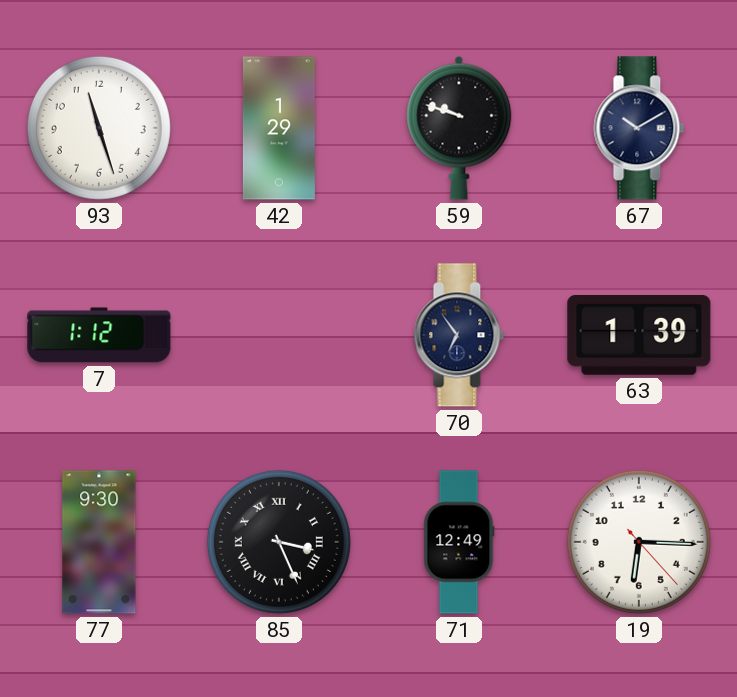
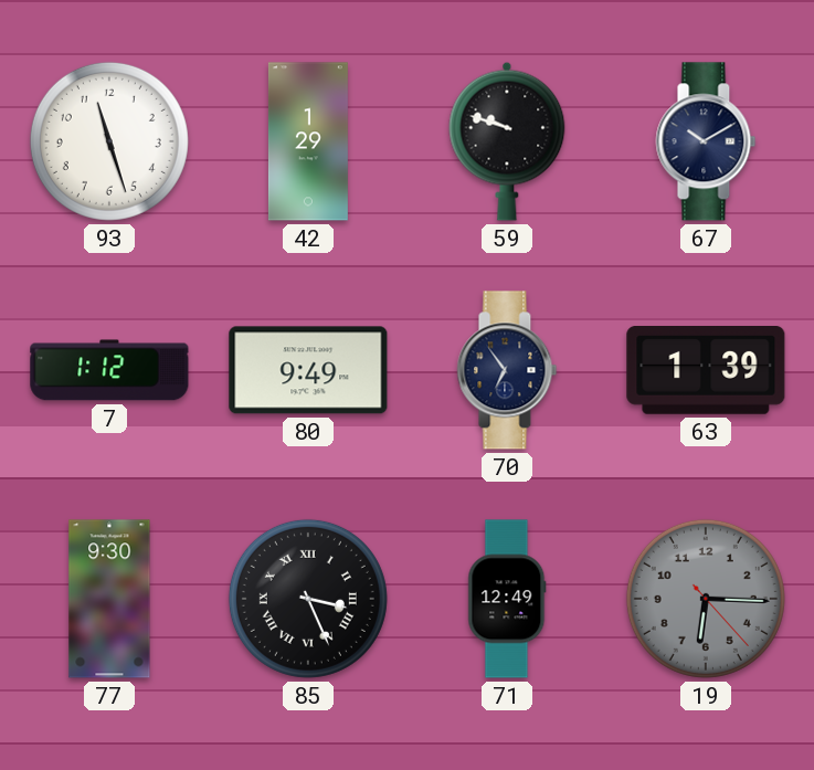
80: none -> 9:49
19 dial: white -> grey
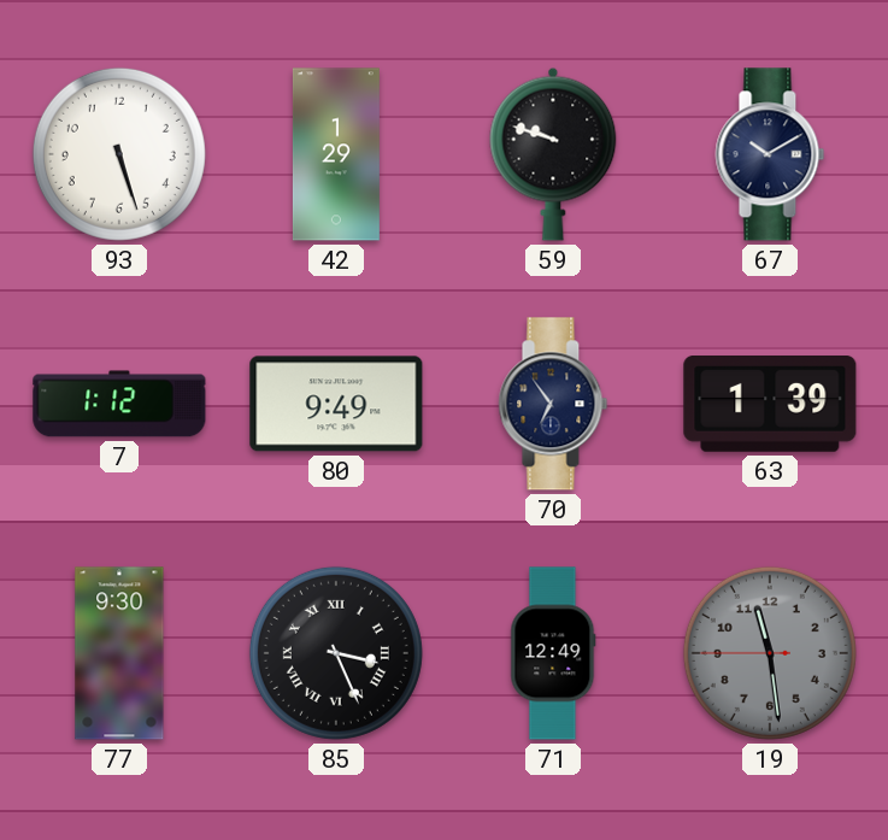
93: 11:27 -> 5:27
19: 6:15 -> 11:28
